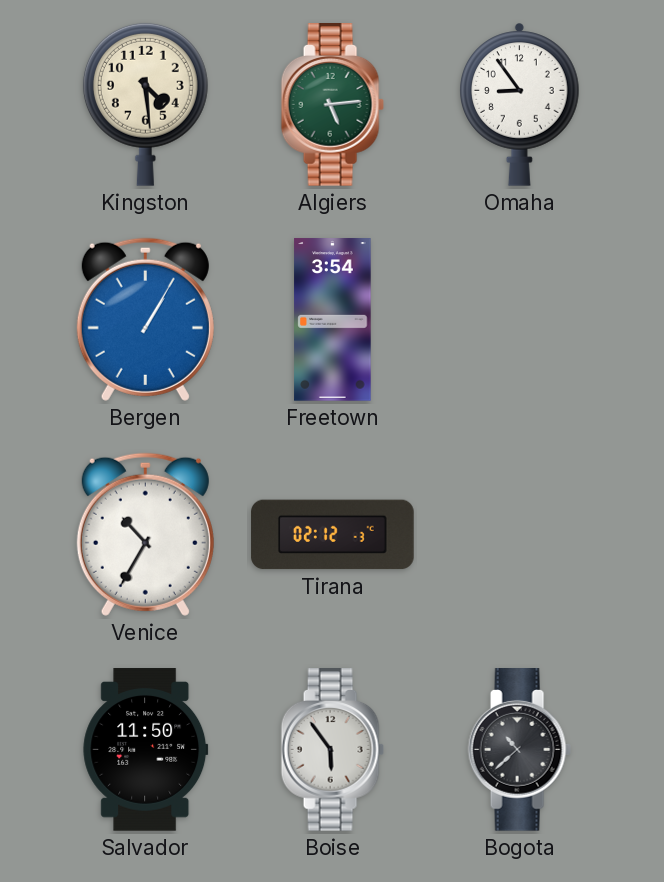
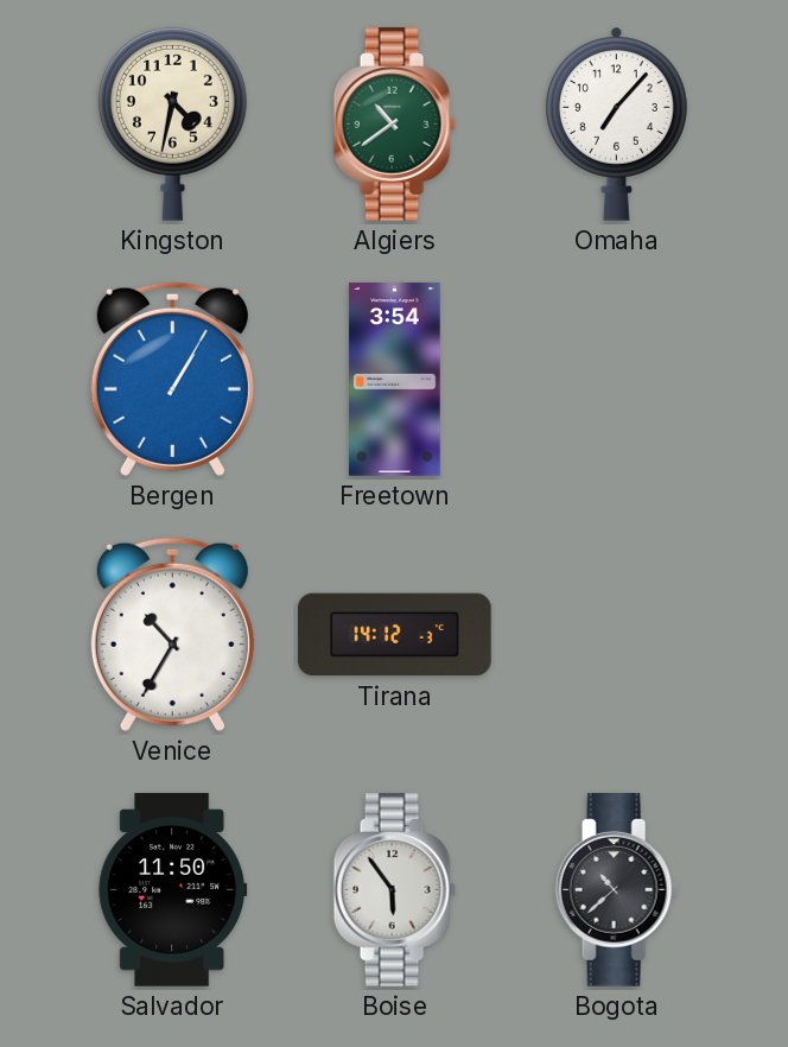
Kingston: 4:29 -> 4:32
Algiers: 5:14 -> 10:39
Omaha: 8:54 -> 7:07
Tirana: 02:12 -> 14:12
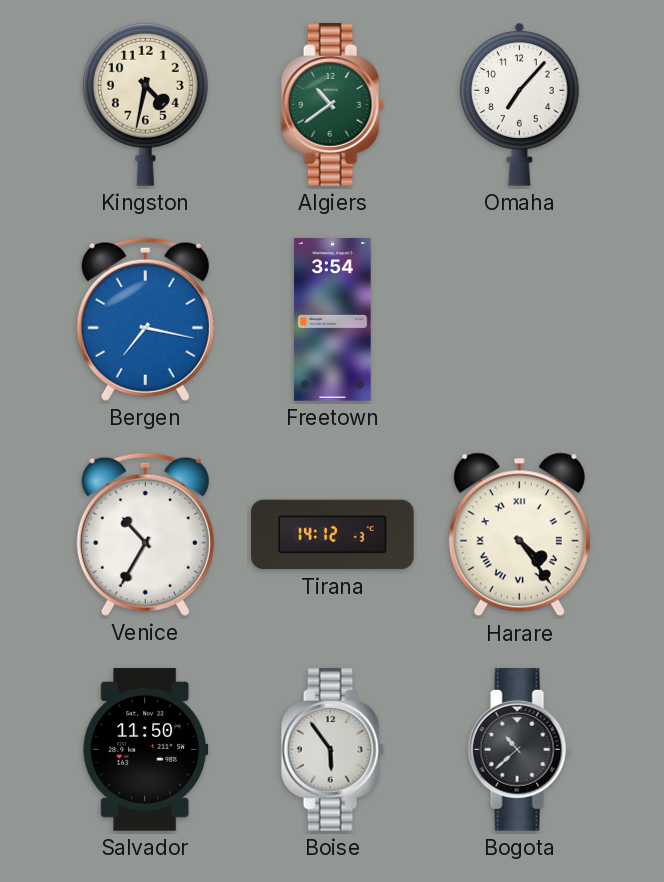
Bergen: 1:05 -> 7:17
Harare: none -> 4:24
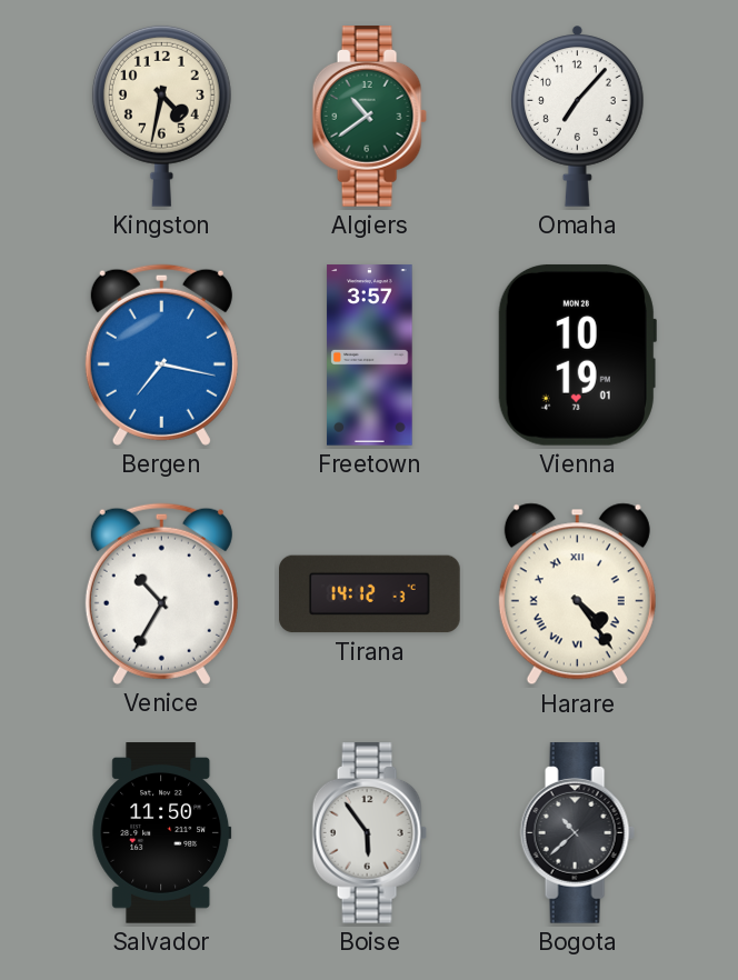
Freetown: 3:54 -> 3:57
Vienna: none -> 10:19
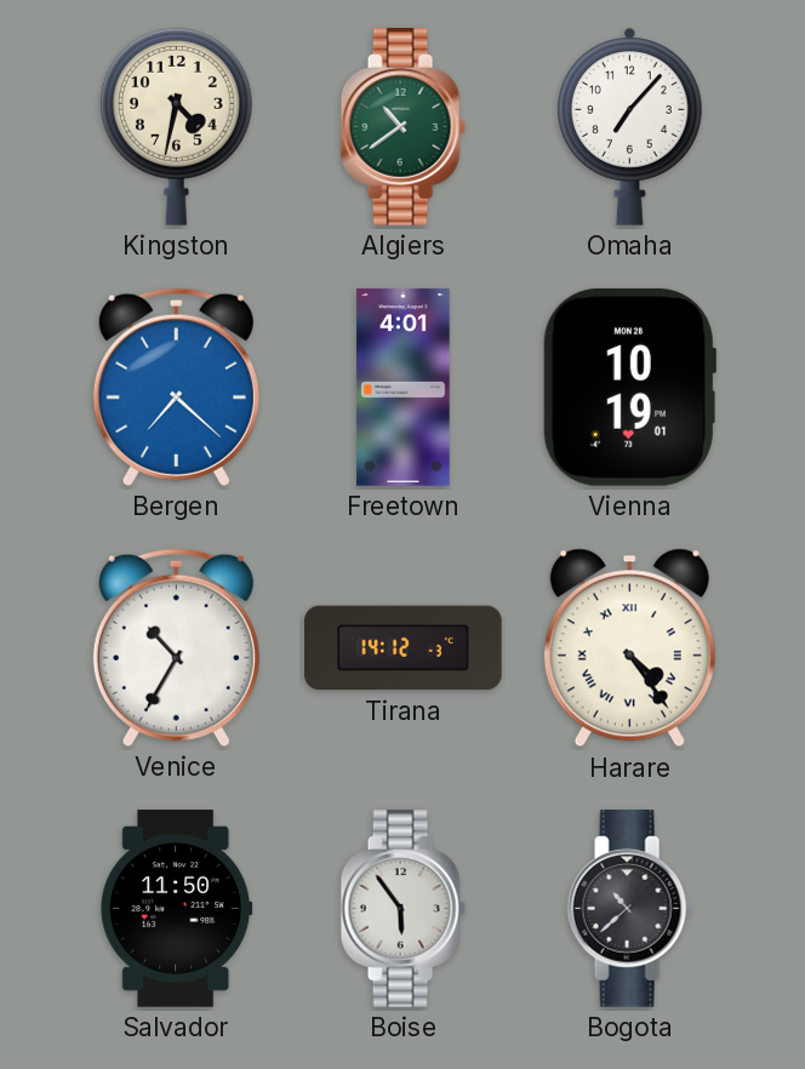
Bergen: 7:17 -> 7:22
Freetown: 3:57 -> 4:01
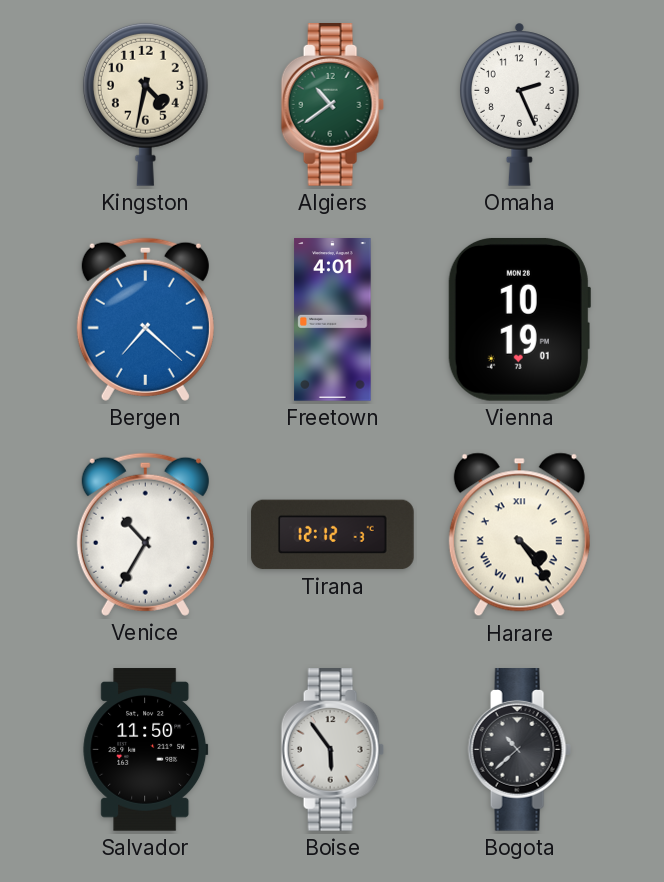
Omaha: 7:07 -> 2:26
Tirana: 14:12 -> 12:12
